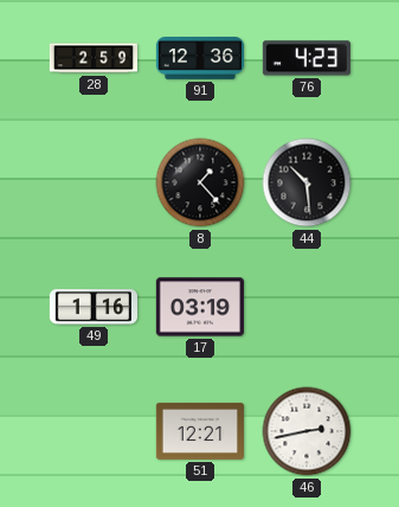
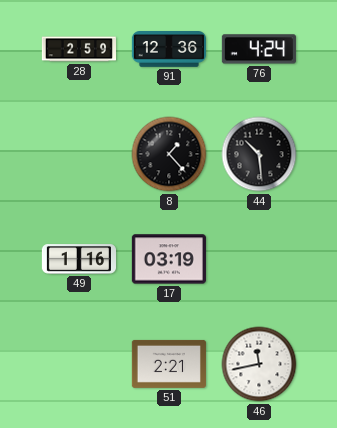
76: 4:23 -> 4:24
51: 12:21 -> 2:21
46: 2:43 -> 11:43
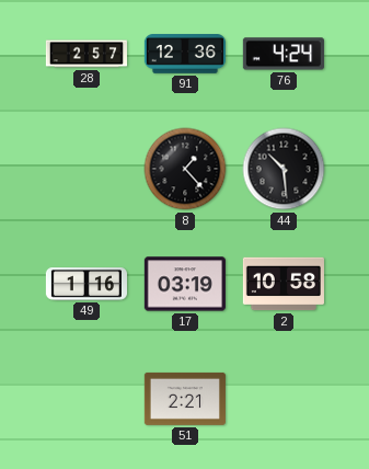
28: 2:59 -> 2:57
2: none -> 10:58
46: 11:43 -> none
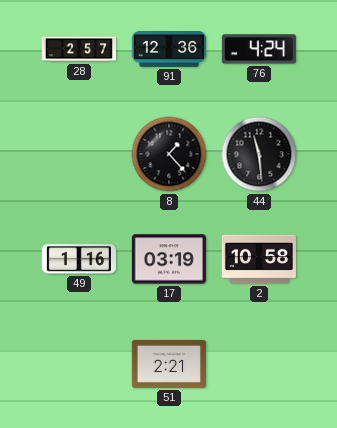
44: 10:29 -> 11:29
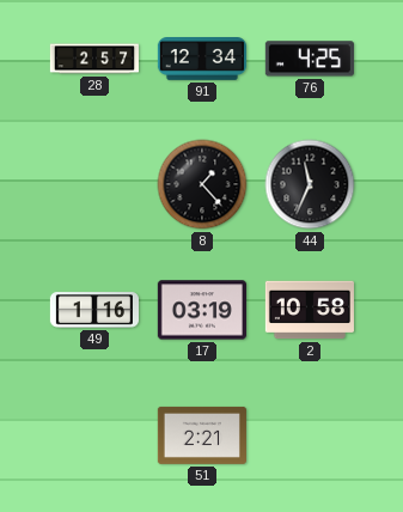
91: 12:36 -> 12:34
76: 4:24 -> 4:25
44: 11:29 -> 11:34
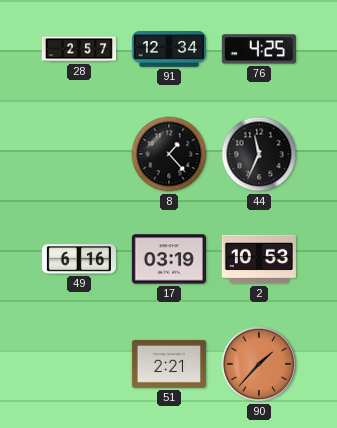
49: 1:16 -> 6:16
2: 10:58 -> 10:53
90: none -> 1:37
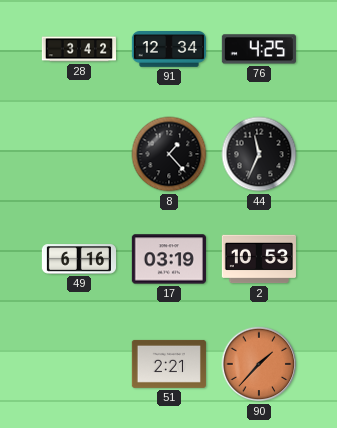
28: 2:57 -> 3:42
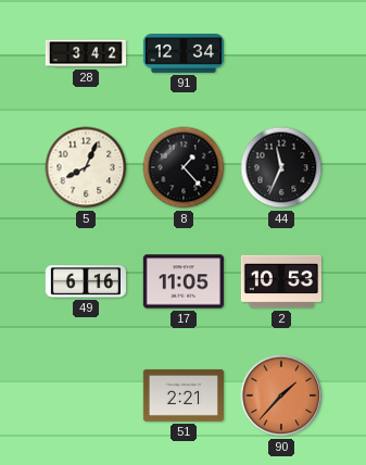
76: 4:25 -> none
5: none -> 8:04
17: 03:19 -> 11:05
